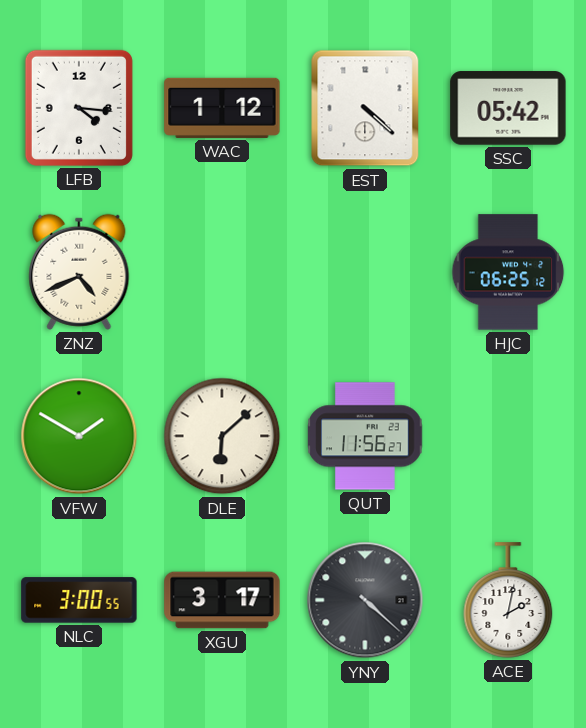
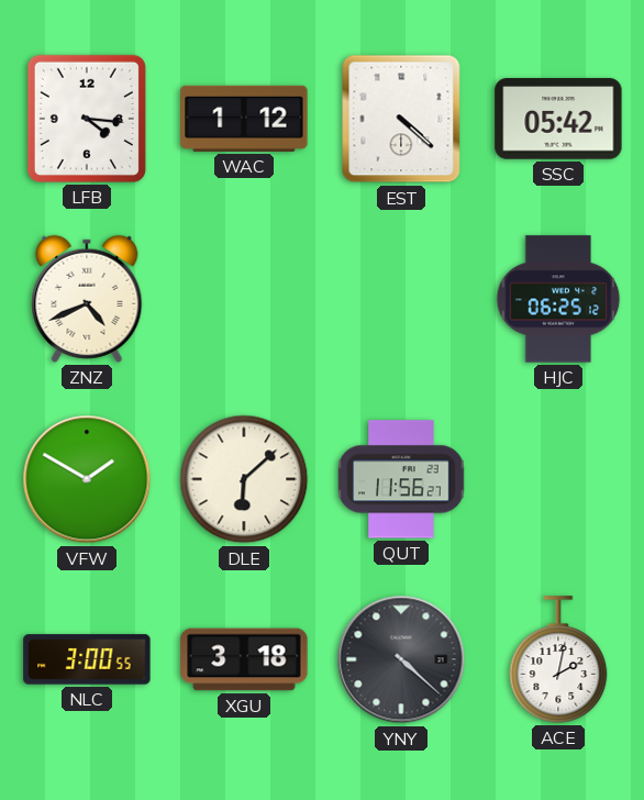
XGU: 3:17 -> 3:18
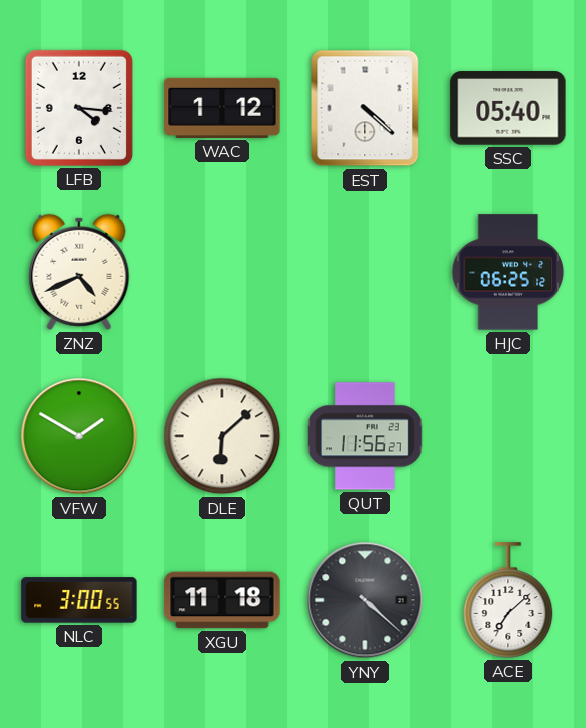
SSC: 05:42 -> 05:40
XGU: 3:18 -> 11:18
ACE: 2:02 -> 7:08
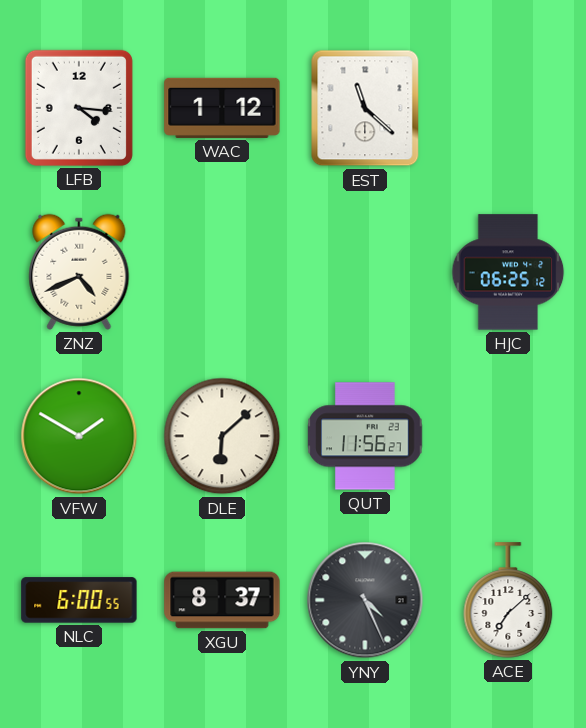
EST: 4:22 -> 11:22
SSC: 05:40 -> none
NLC: 3:00 -> 6:00
XGU: 11:18 -> 8:37
YNY: 4:22 -> 4:26
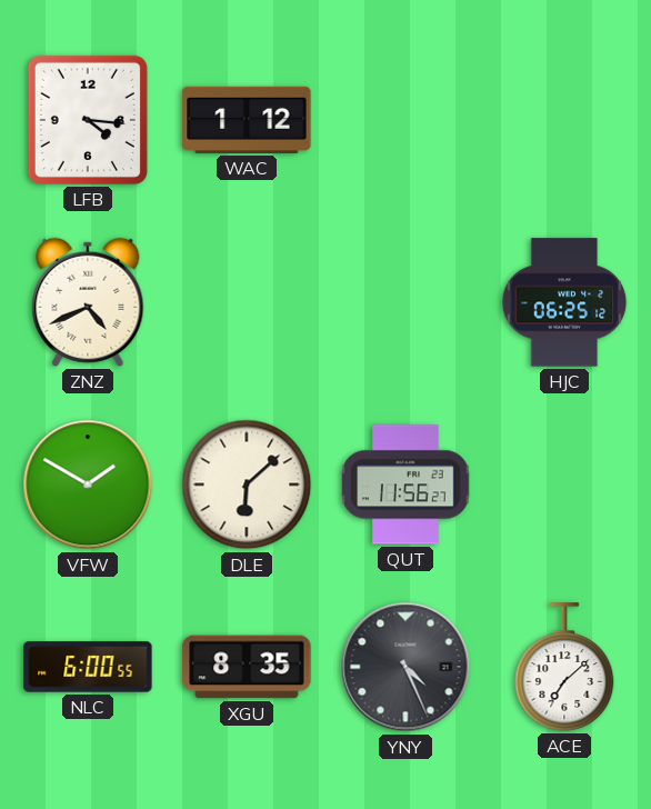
EST: 11:22 -> none
XGU: 8:37 -> 8:35
